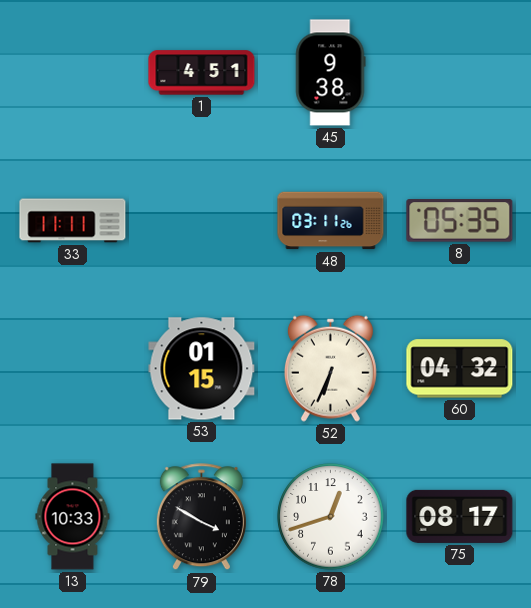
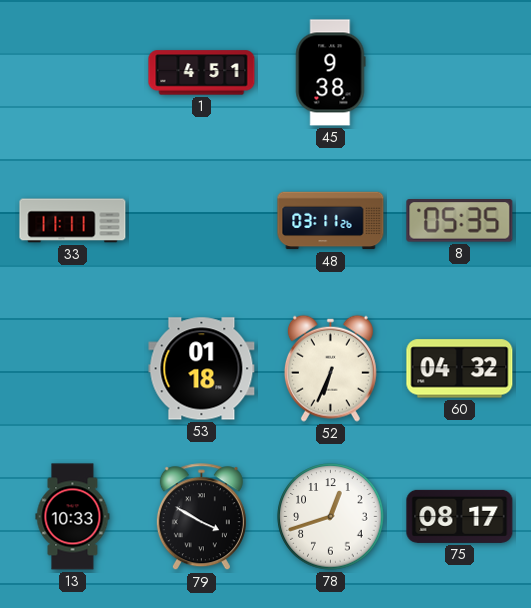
53: 01:15 -> 01:18
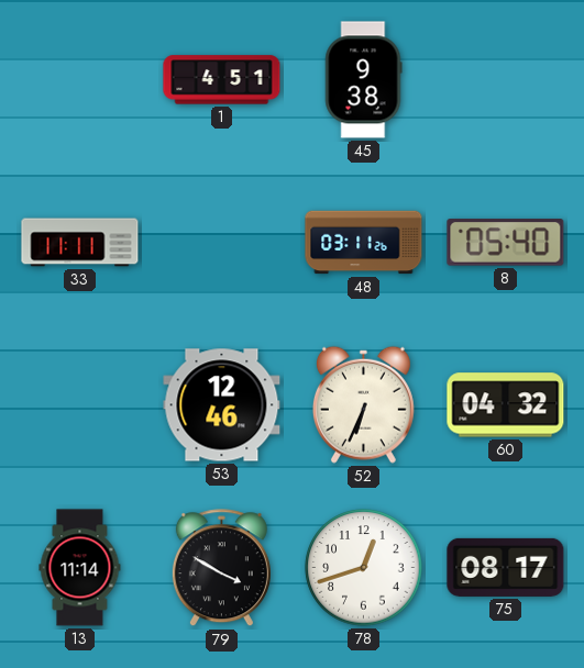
8: 05:35 -> 05:40
53: 01:18 -> 12:46
13: 10:33 -> 11:14
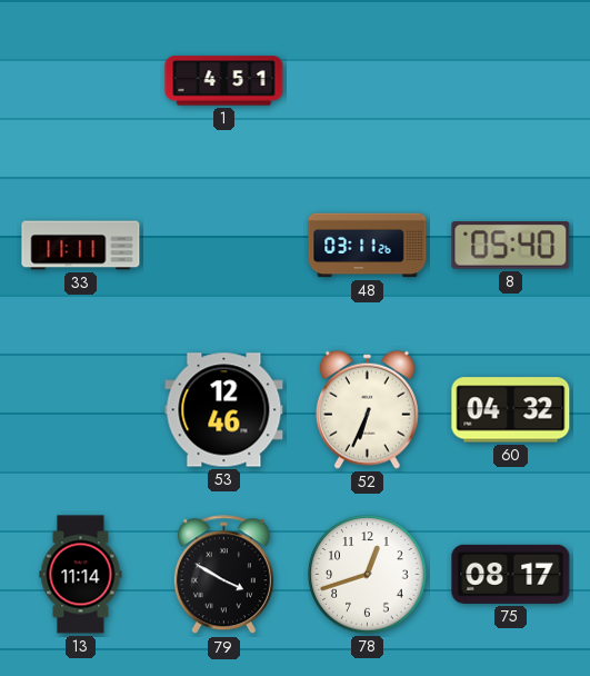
45: 9:38 -> none
